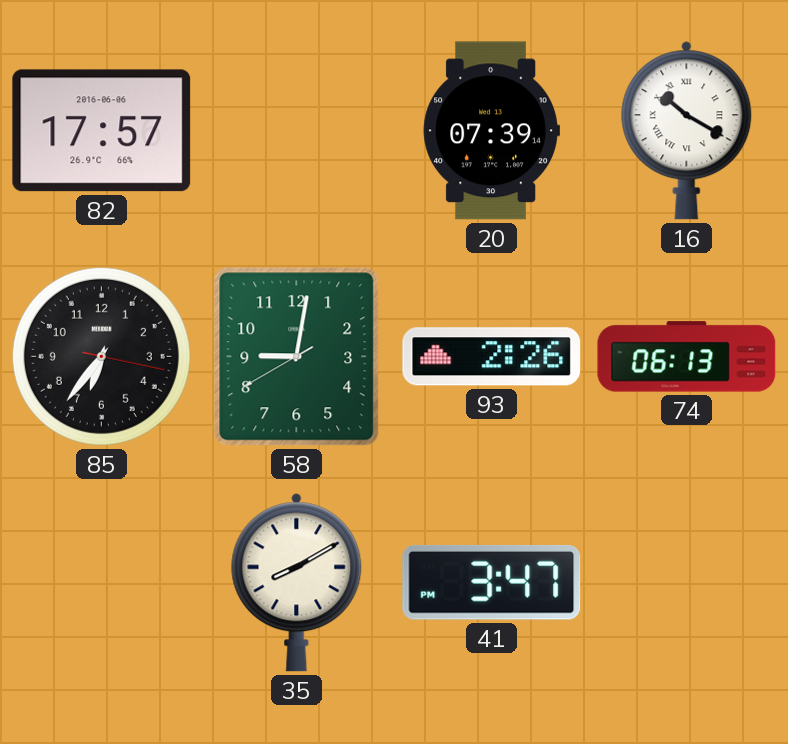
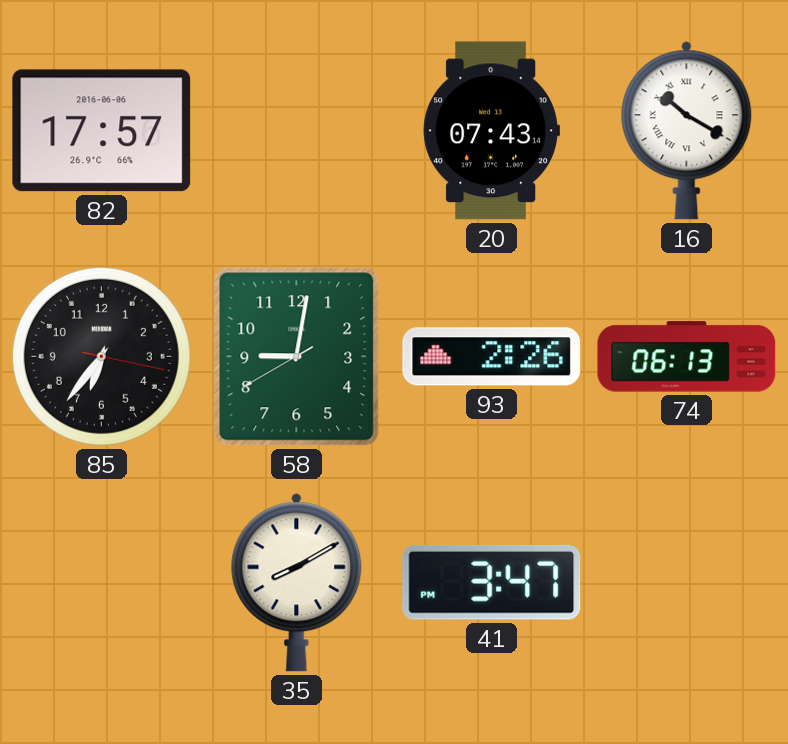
20: 07:39 -> 07:43
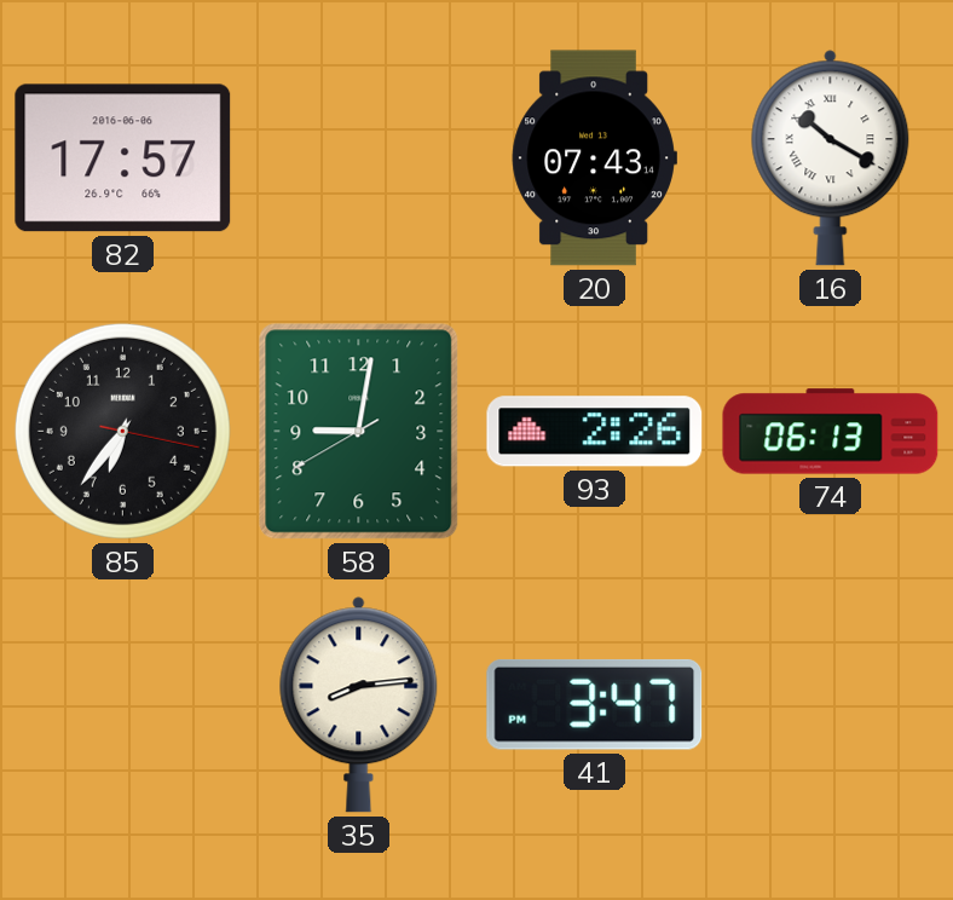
35: 8:10 -> 8:14
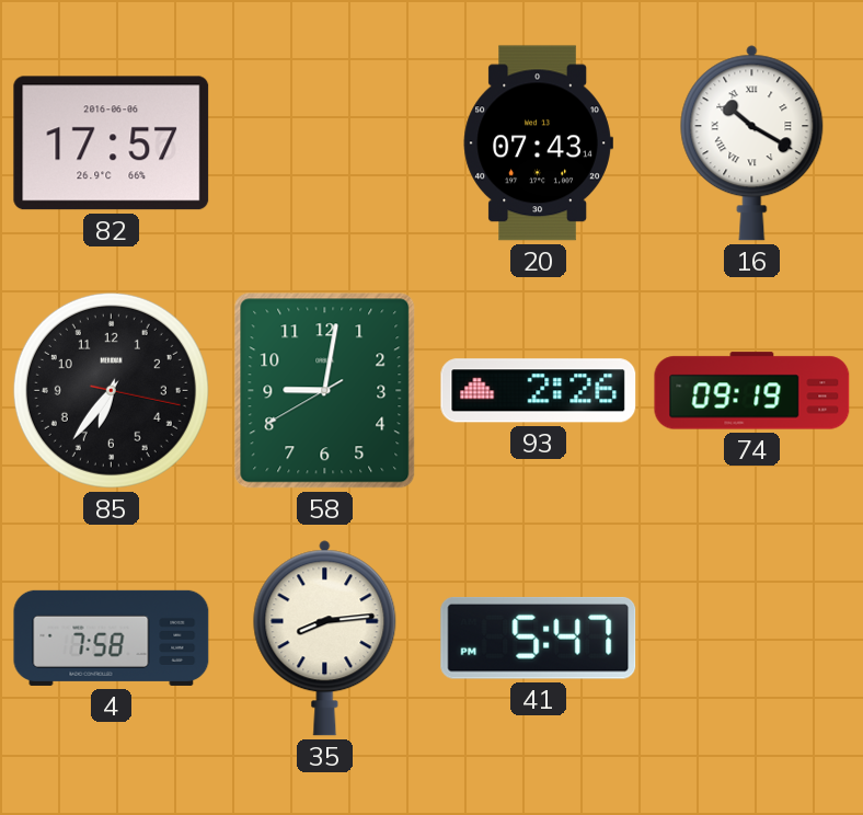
74: 06:13 -> 09:19
4: none -> 7:58
41: 3:47 -> 5:47
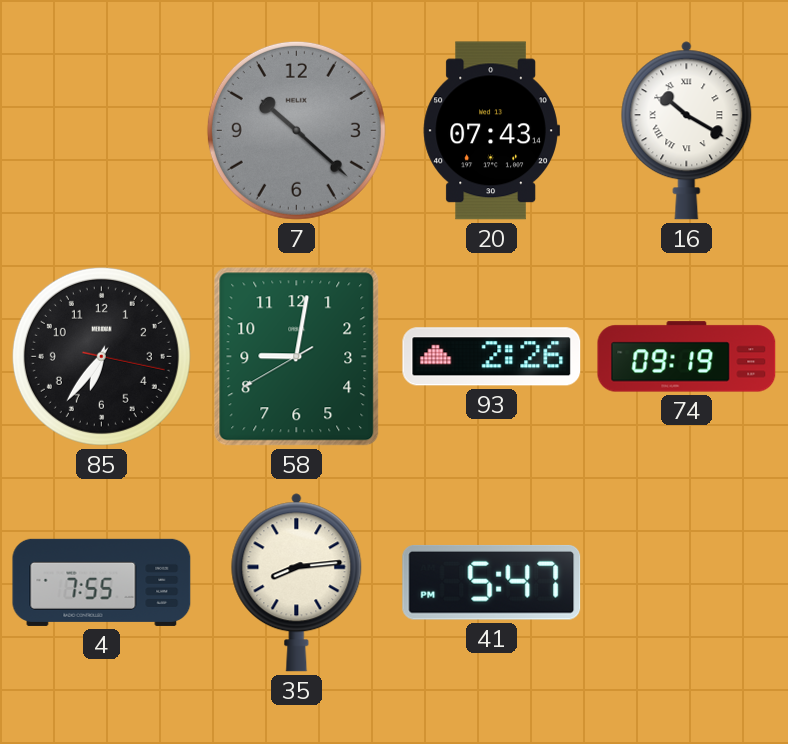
82: 17:57 -> none
7: none -> 10:22
4: 7:58 -> 7:55
